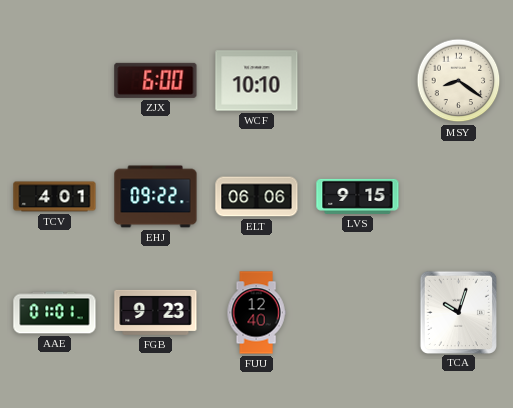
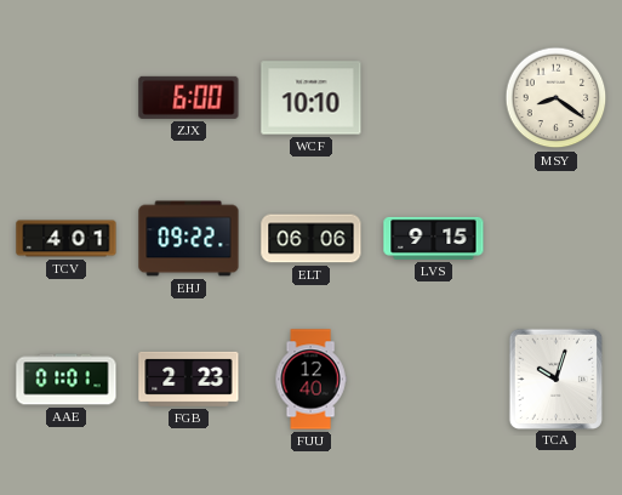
FGB: 9:23 -> 2:23
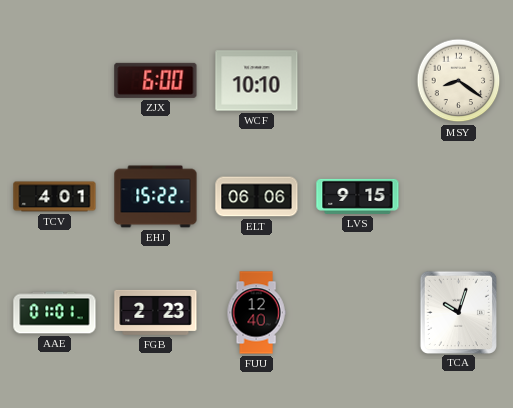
EHJ: 09:22 -> 15:22
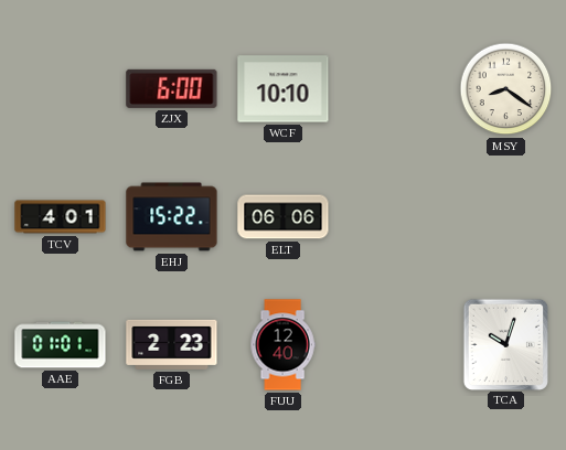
LVS: 9:15 -> none
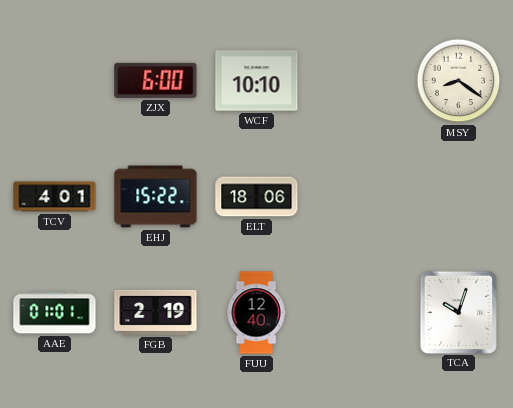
ELT: 06:06 -> 18:06
FGB: 2:23 -> 2:19
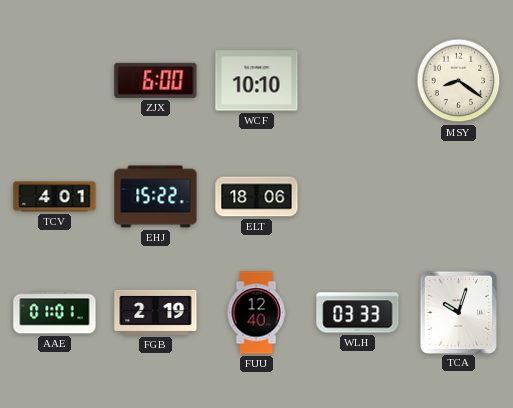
WLH: none -> 03:33
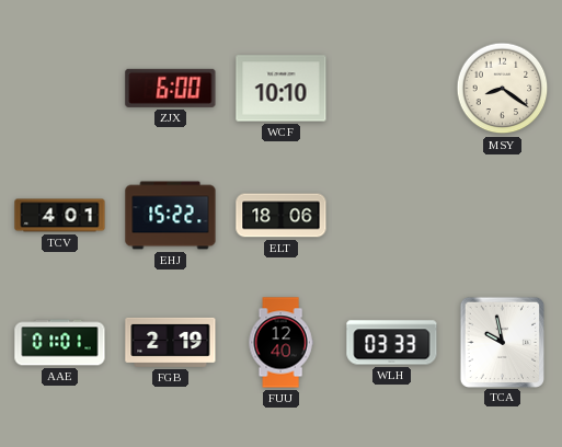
TCA: 10:03 -> 9:58
